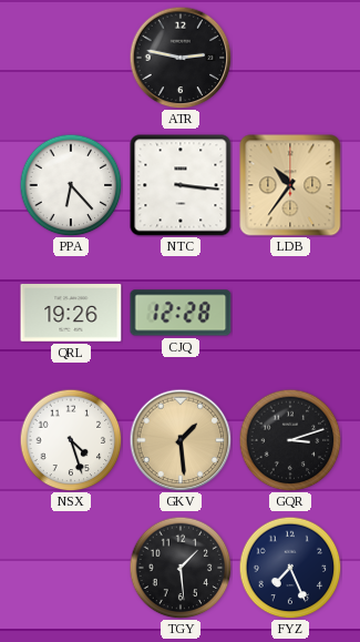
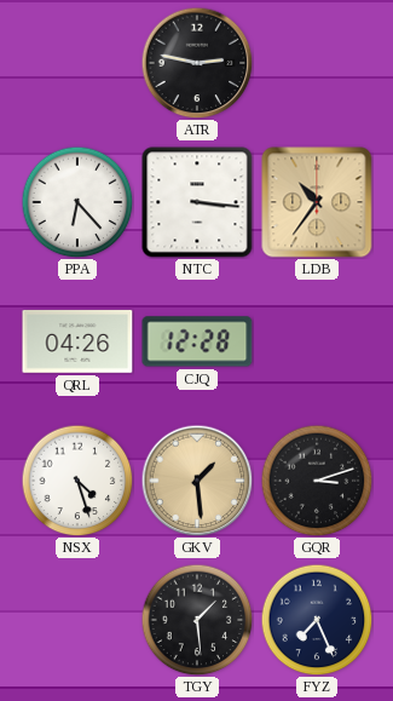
QRL: 19:26 -> 04:26
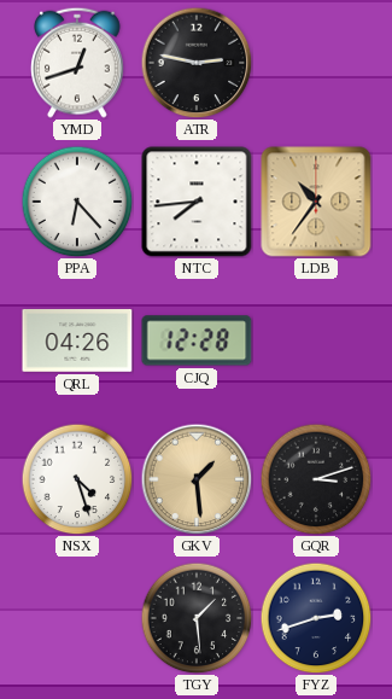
YMD: none -> 12:42
NTC: 3:16 -> 7:44
FYZ: 7:26 -> 2:42
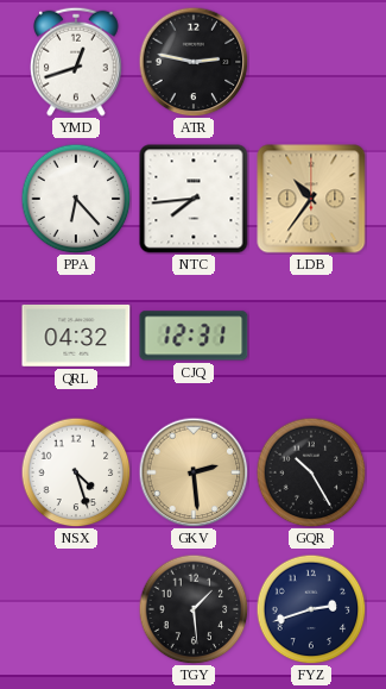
QRL: 04:26 -> 04:32
CJQ: 12:28 -> 12:31
GKV: 1:29 -> 2:29
GQR: 3:12 -> 10:25
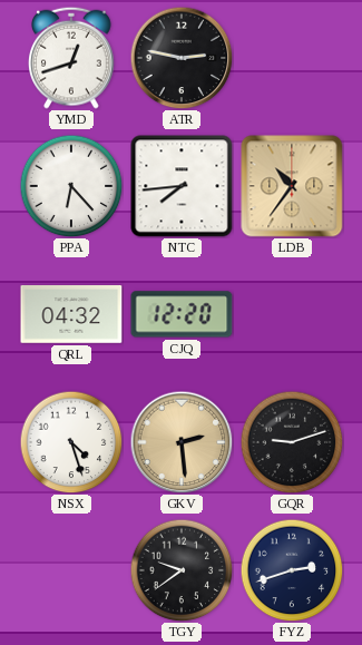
CJQ: 12:31 -> 12:20
GQR: 10:25 -> 9:12
TGY: 1:29 -> 9:39
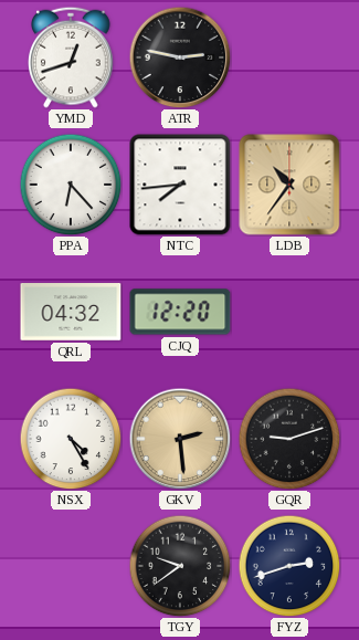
NSX: 4:27 -> 4:25
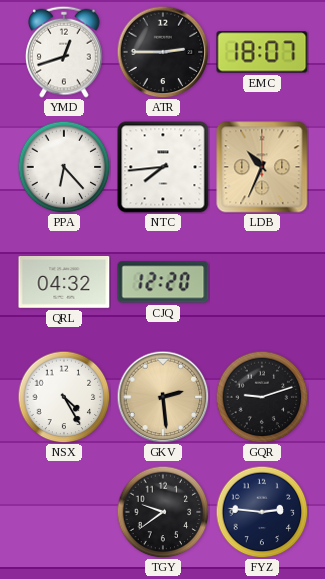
ATR: 2:47 -> 2:45
EMC: none -> 18:07
LDB: 10:36 -> 10:34
FYZ: 2:42 -> 2:46
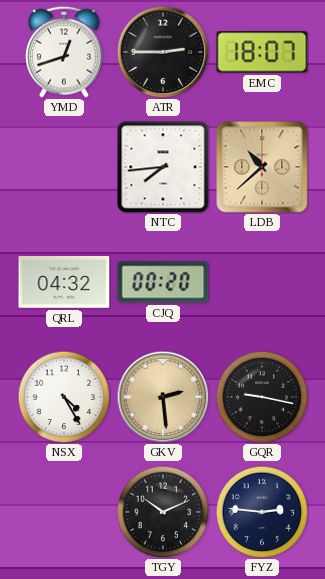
PPA: 6:23 -> none
LDB: 10:34 -> 10:38
CJQ: 12:20 -> 00:20
GQR: 9:12 -> 9:17
TGY: 9:39 -> 10:11
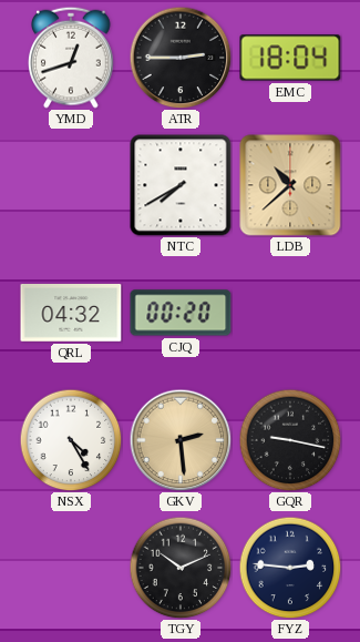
EMC: 18:07 -> 18:04
NTC: 7:44 -> 7:40
